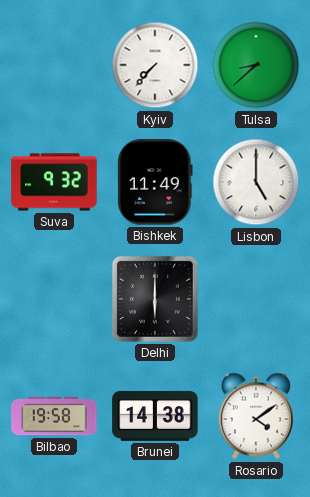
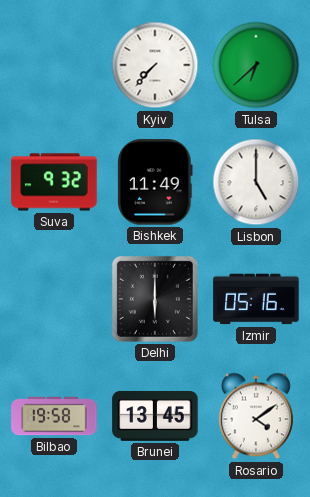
Tulsa: 8:38 -> 6:38
Izmir: none -> 05:16
Brunei: 14:38 -> 13:45
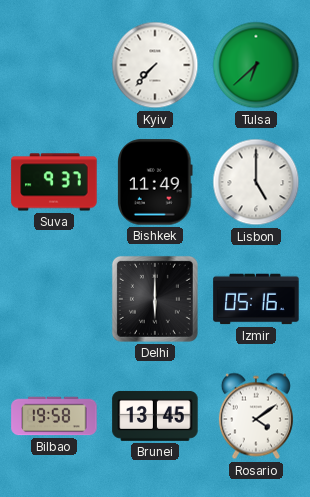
Suva: 9:32 -> 9:37
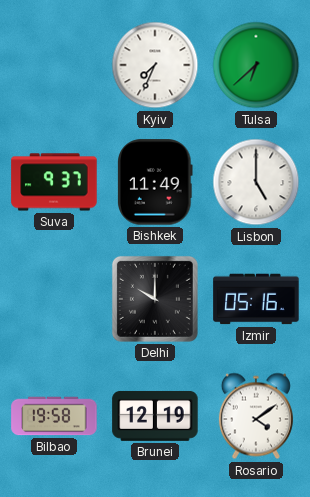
Kyiv: 7:37 -> 7:34
Delhi: 6:00 -> 10:00
Brunei: 13:45 -> 12:19
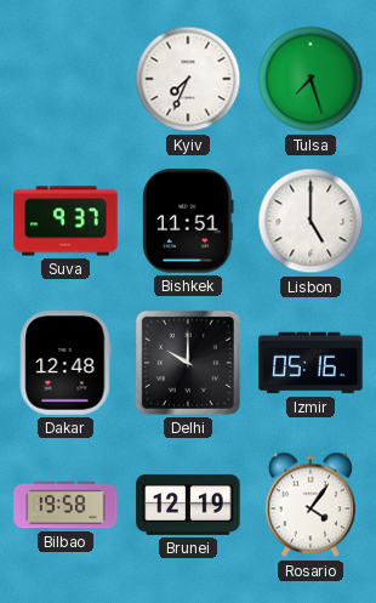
Tulsa: 6:38 -> 7:27
Bishkek: 11:49 -> 11:51
Dakar: none -> 12:48
Rosario: 4:09 -> 4:06
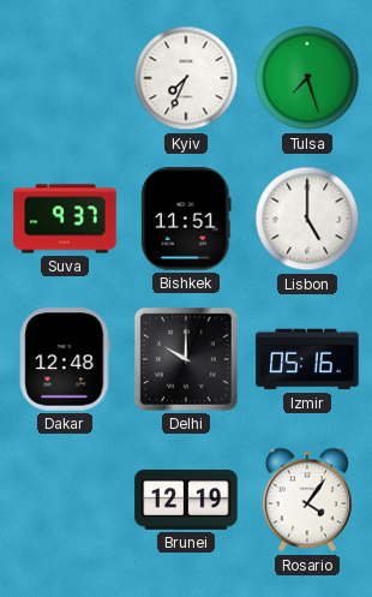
Bilbao: 19:58 -> none
